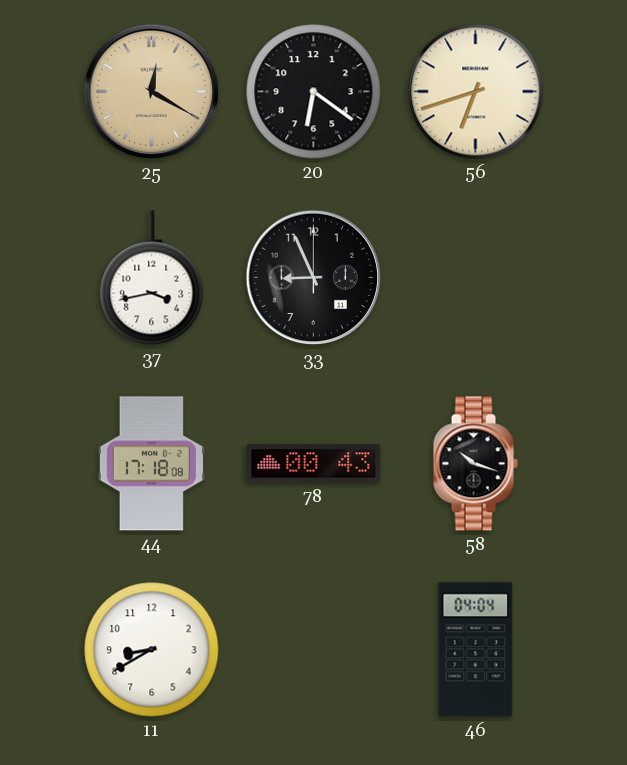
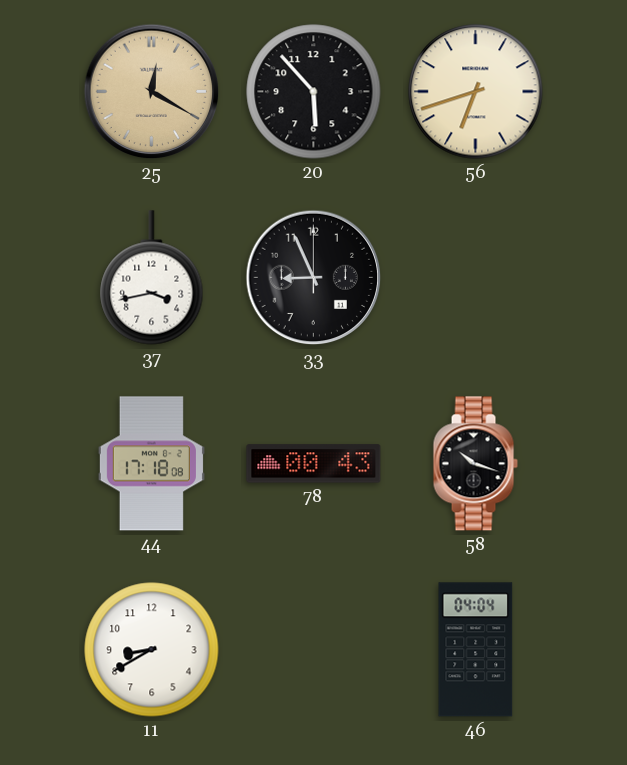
20: 6:21 -> 5:53
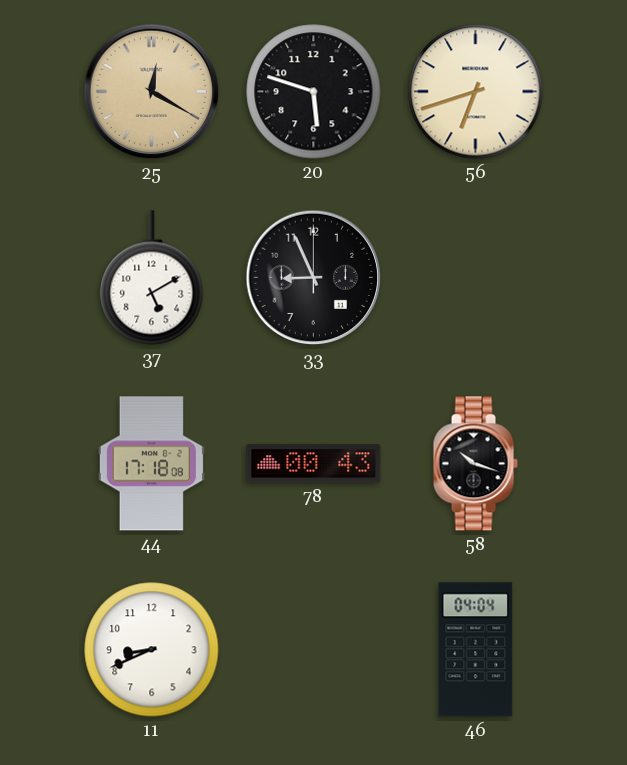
20: 5:53 -> 5:48
37: 3:43 -> 5:10
11: 8:40 -> 8:41
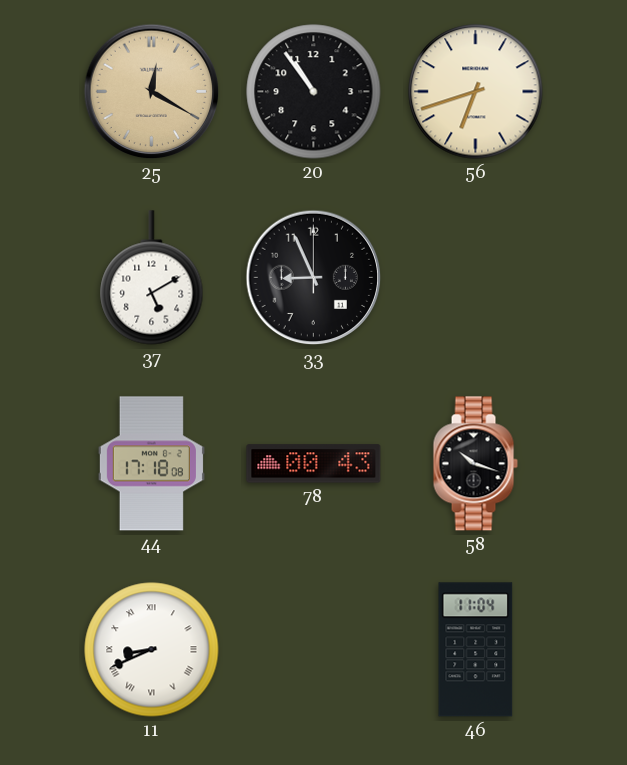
20: 5:48 -> 10:54
11 numerals: Arabic -> Roman
46: 04:04 -> 11:04
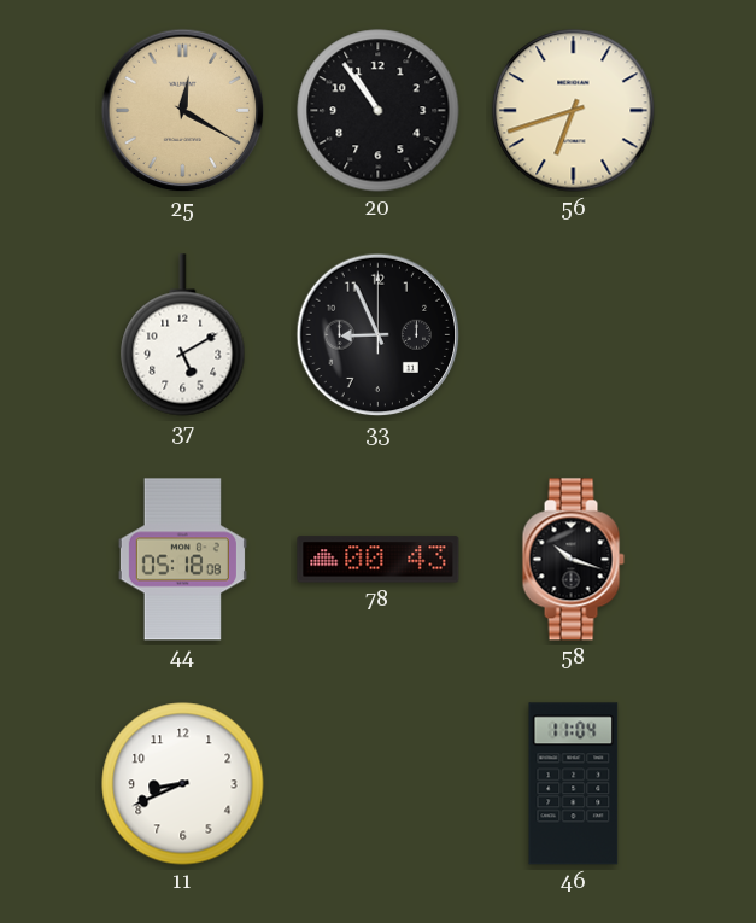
44: 17:18 -> 05:18
11 numerals: Roman -> Arabic
